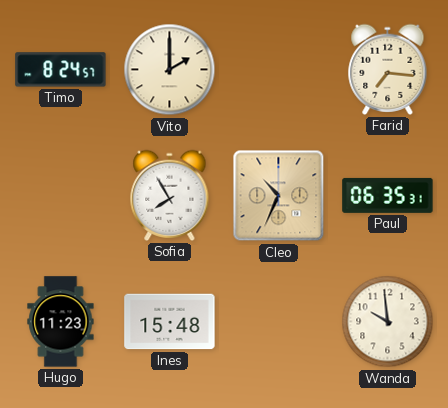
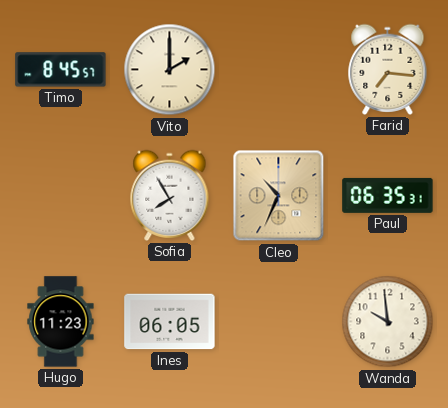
Timo: 8:24 -> 8:45
Ines: 15:48 -> 06:05
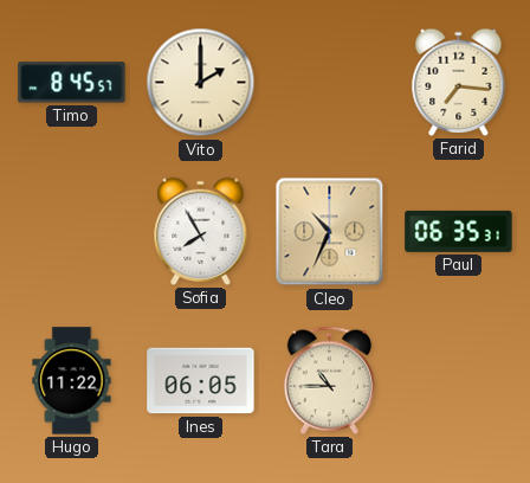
Hugo: 11:23 -> 11:22
Tara: none -> 10:45
Wanda: 9:59 -> none
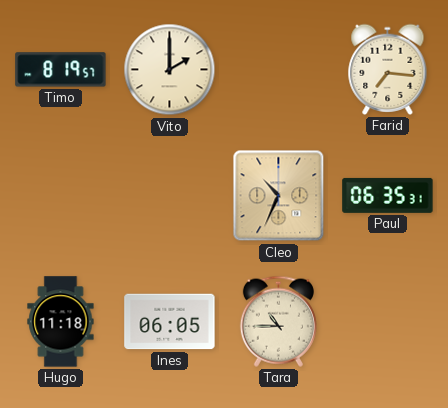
Timo: 8:45 -> 8:19
Sofia: 7:55 -> none
Hugo: 11:22 -> 11:18
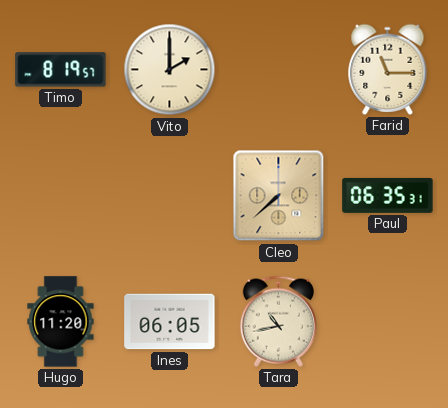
Farid: 7:16 -> 11:15
Cleo: 10:34 -> 7:38
Hugo: 11:18 -> 11:20
Tara: 10:45 -> 10:43
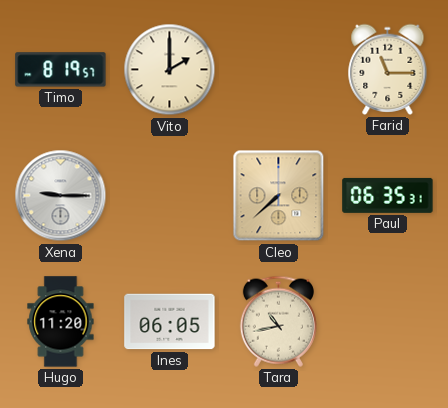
Xena: none -> 9:15
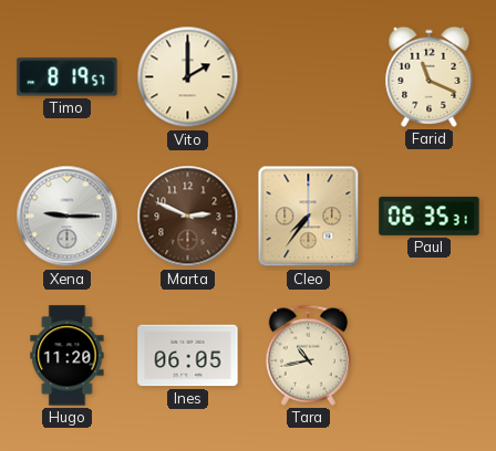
Farid: 11:15 -> 11:19
Marta: none -> 2:49
Cleo: 7:38 -> 7:36
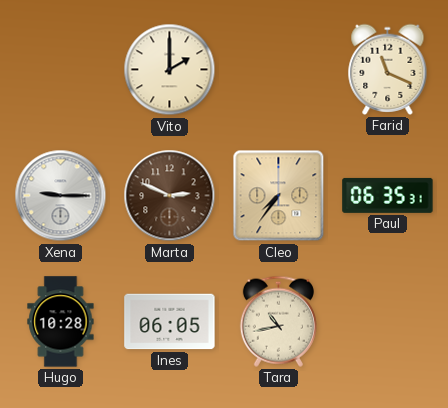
Timo: 8:19 -> none
Hugo: 11:20 -> 10:28
